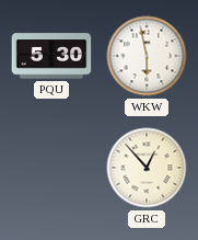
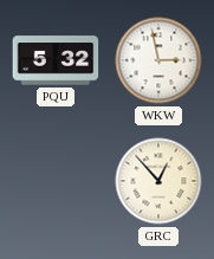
PQU: 5:30 -> 5:32
WKW: 5:58 -> 2:58
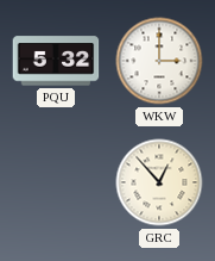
WKW: 2:58 -> 3:00
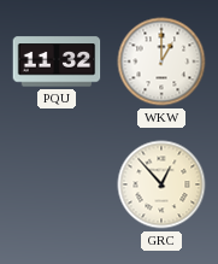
PQU: 5:32 -> 11:32
WKW: 3:00 -> 1:00
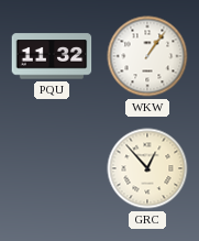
WKW: 1:00 -> 1:06
